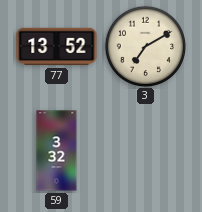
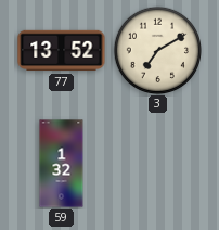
59: 3:32 -> 1:32
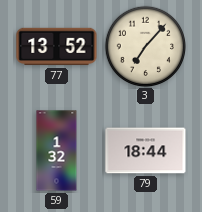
3: 7:10 -> 7:07
79: none -> 18:44
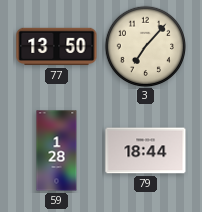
77: 13:52 -> 13:50
59: 1:32 -> 1:28
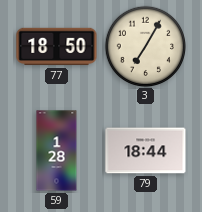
77: 13:50 -> 18:50
3: 7:07 -> 7:05
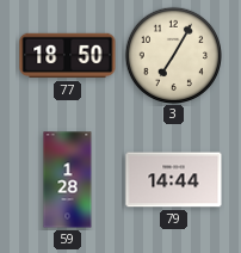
79: 18:44 -> 14:44
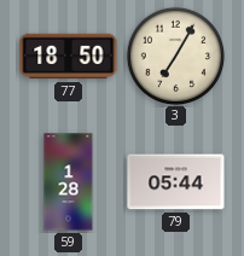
79: 14:44 -> 05:44
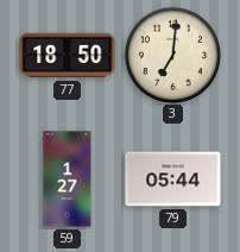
3: 7:05 -> 7:01
59: 1:28 -> 1:27
